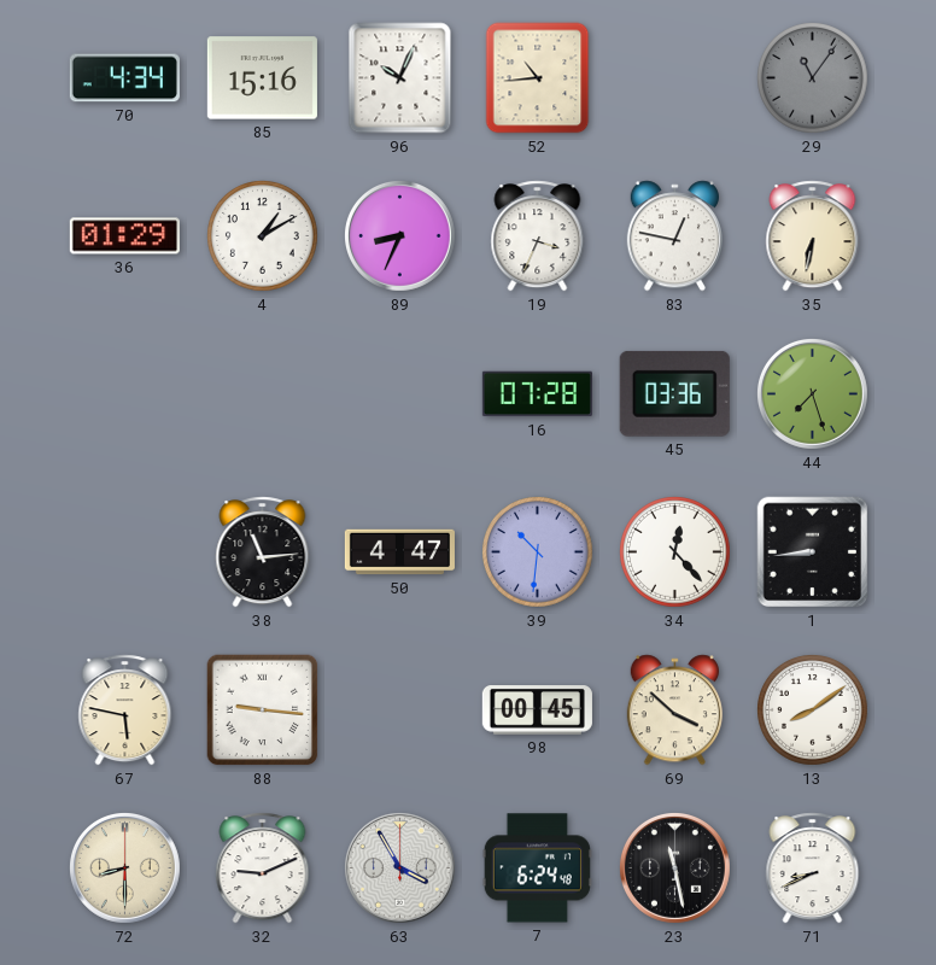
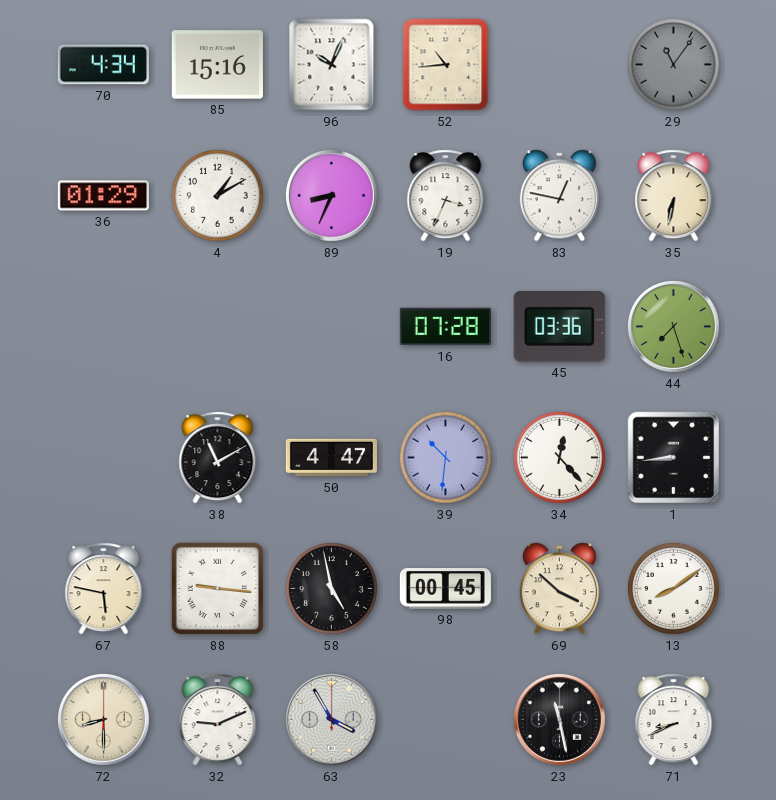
38: 11:14 -> 11:10
58: none -> 4:58
7: 6:24 -> none
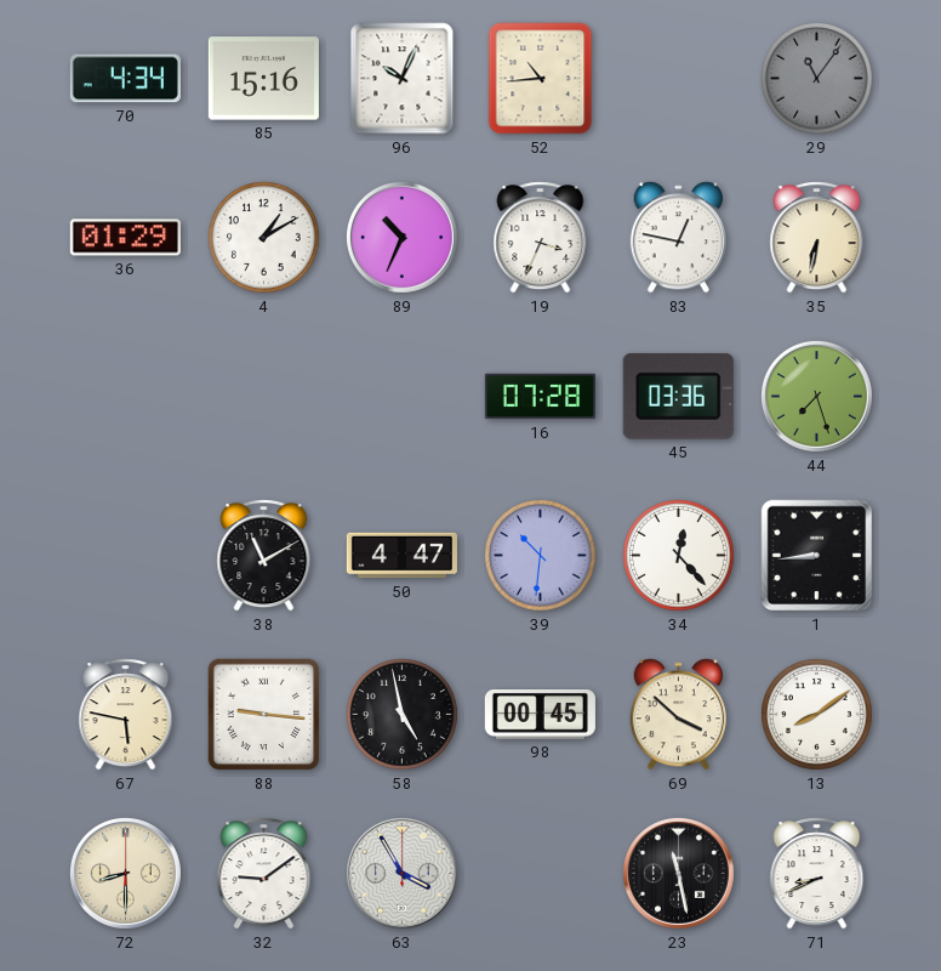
89: 8:34 -> 10:34
32: 9:11 -> 9:09
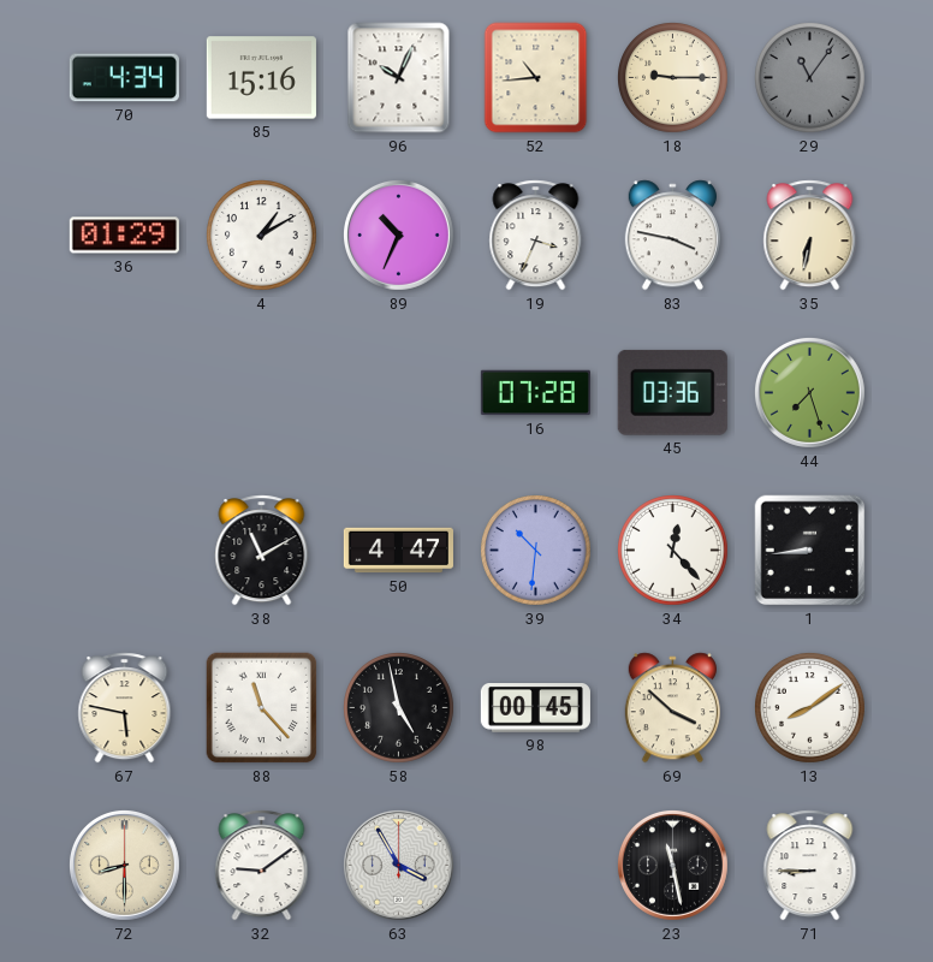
18: none -> 9:15
83: 12:47 -> 3:47
88: 9:16 -> 11:23
71: 8:41 -> 8:45
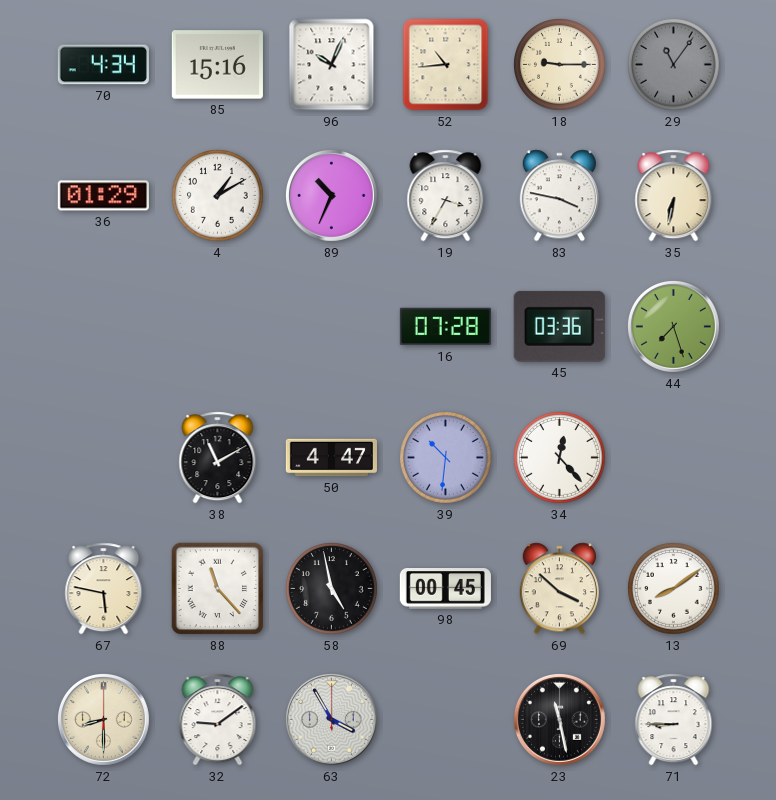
19: 3:34 -> 3:35
1: 8:44 -> none
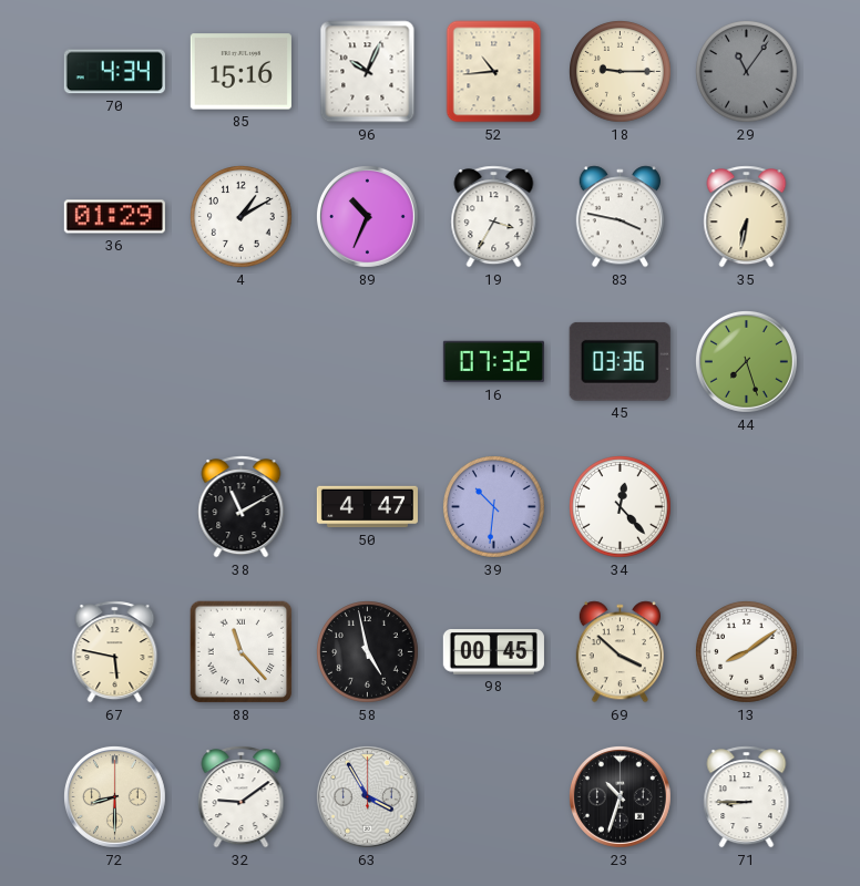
16: 07:28 -> 07:32
23: 11:28 -> 10:33
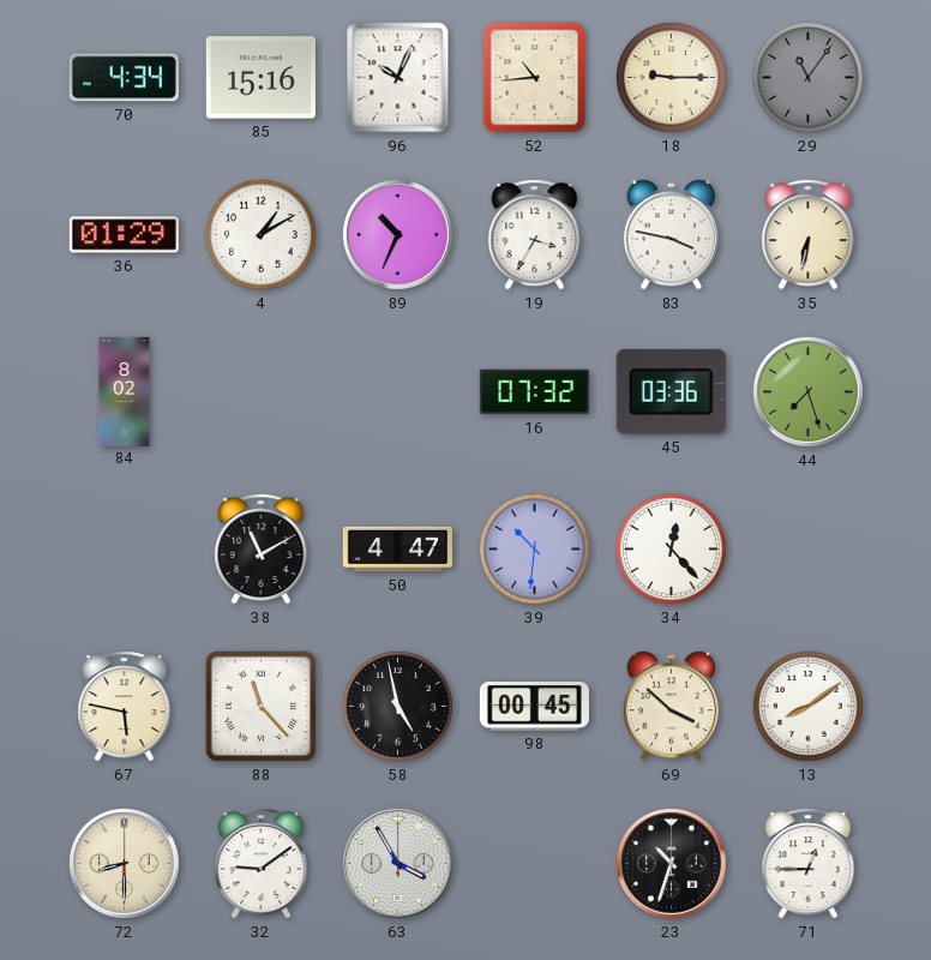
84: none -> 8:02
71: 8:45 -> 12:45
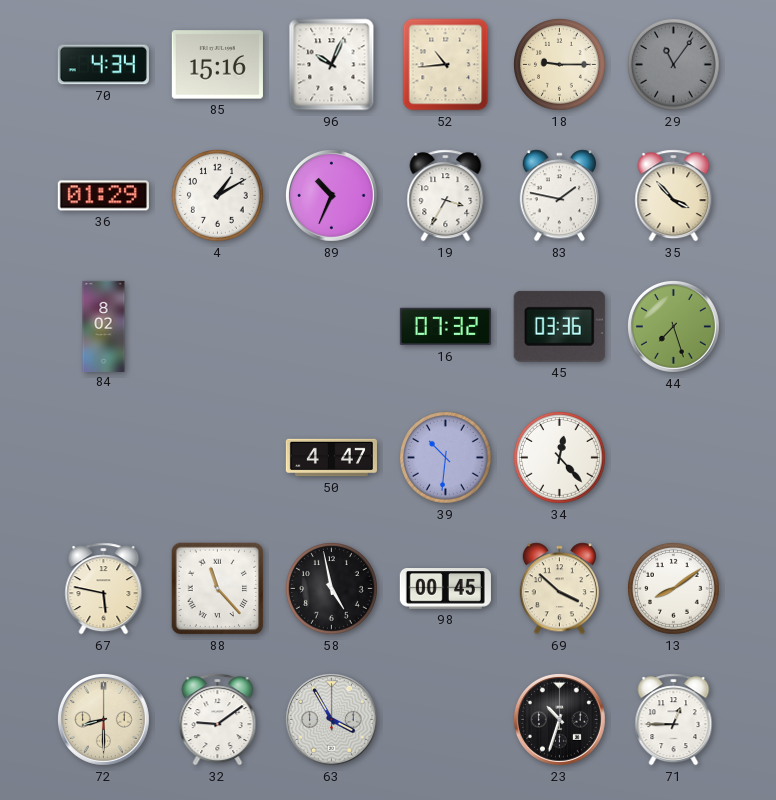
83: 3:47 -> 1:47
35: 6:32 -> 3:53
38: 11:10 -> none
